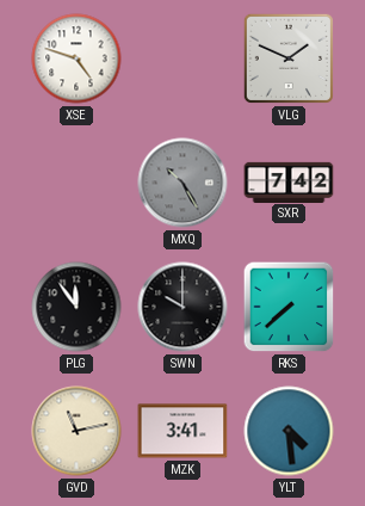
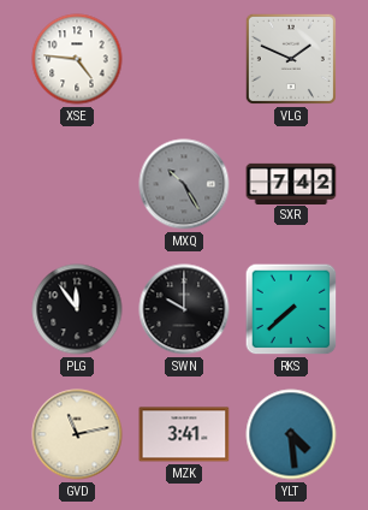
XSE: 4:48 -> 4:46
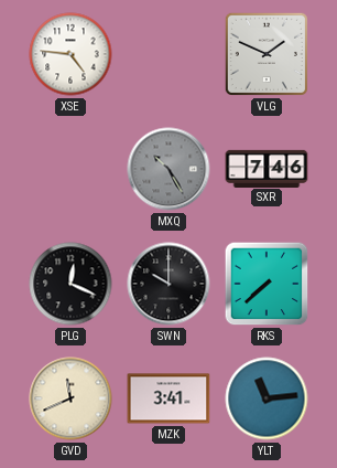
SXR: 7:42 -> 7:46
PLG: 11:54 -> 12:19
GVD: 11:13 -> 11:41
YLT: 4:29 -> 11:14
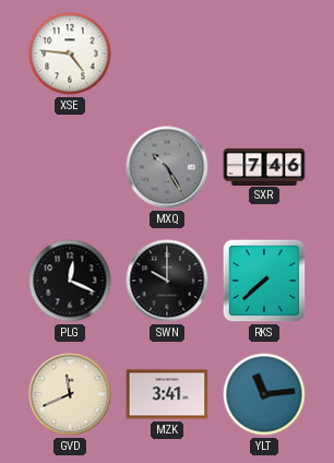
VLG: 1:49 -> none
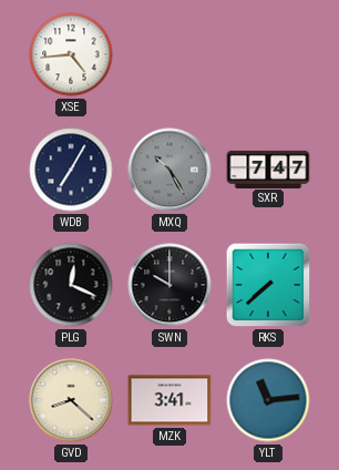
XSE: 4:46 -> 4:44
WDB: none -> 7:05
SXR: 7:46 -> 7:47
GVD: 11:41 -> 8:22
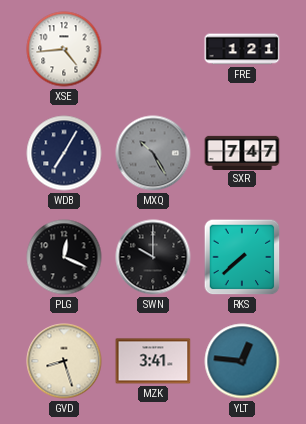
FRE: none -> 1:21
GVD: 8:22 -> 8:27
YLT: 11:14 -> 12:46
